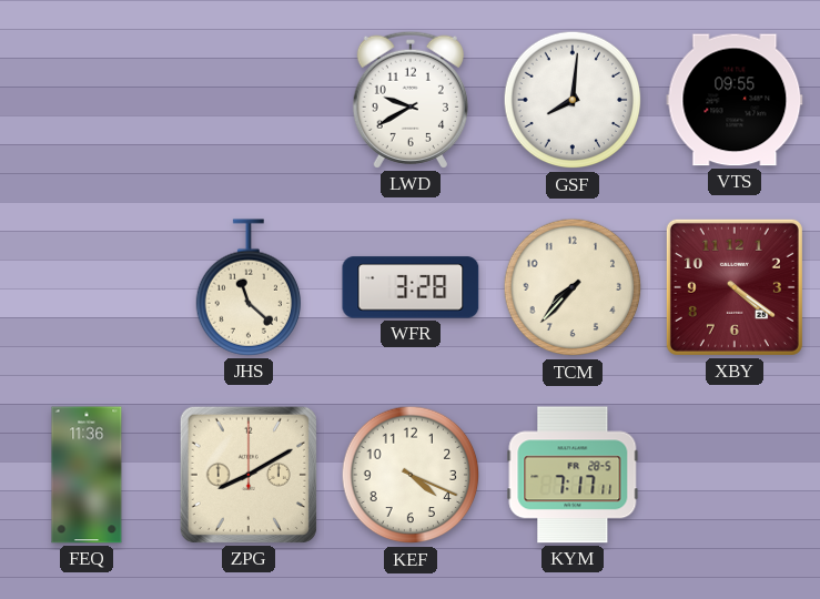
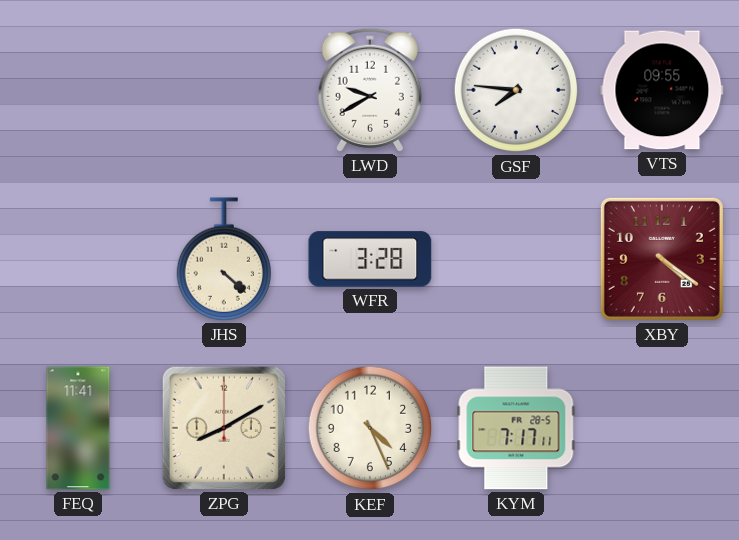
GSF: 8:01 -> 7:46
JHS: 11:22 -> 4:22
TCM: 7:37 -> none
FEQ: 11:36 -> 11:41
KEF: 4:19 -> 4:26
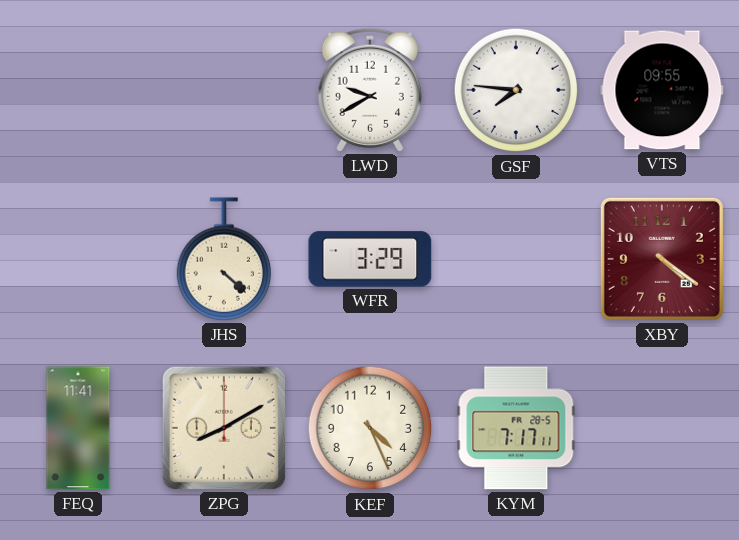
WFR: 3:28 -> 3:29
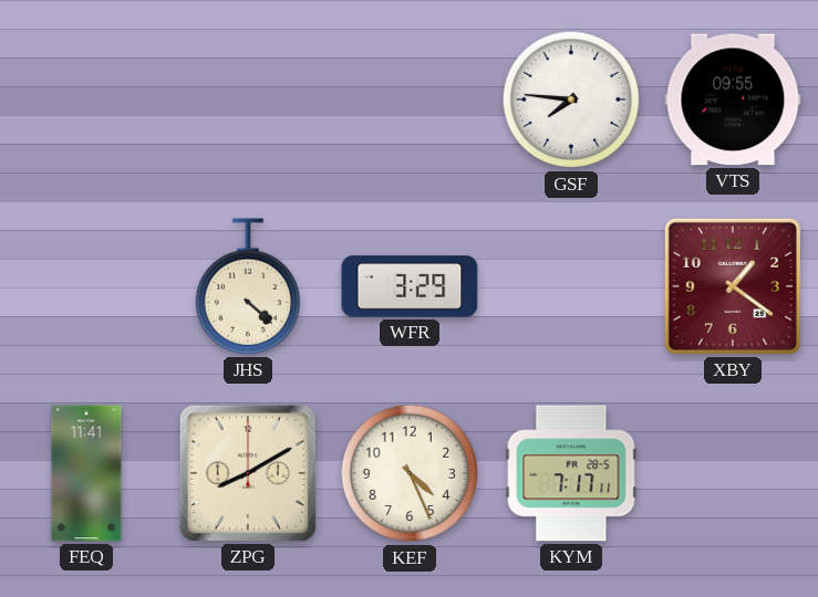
LWD: 9:40 -> none
XBY: 4:21 -> 1:21
